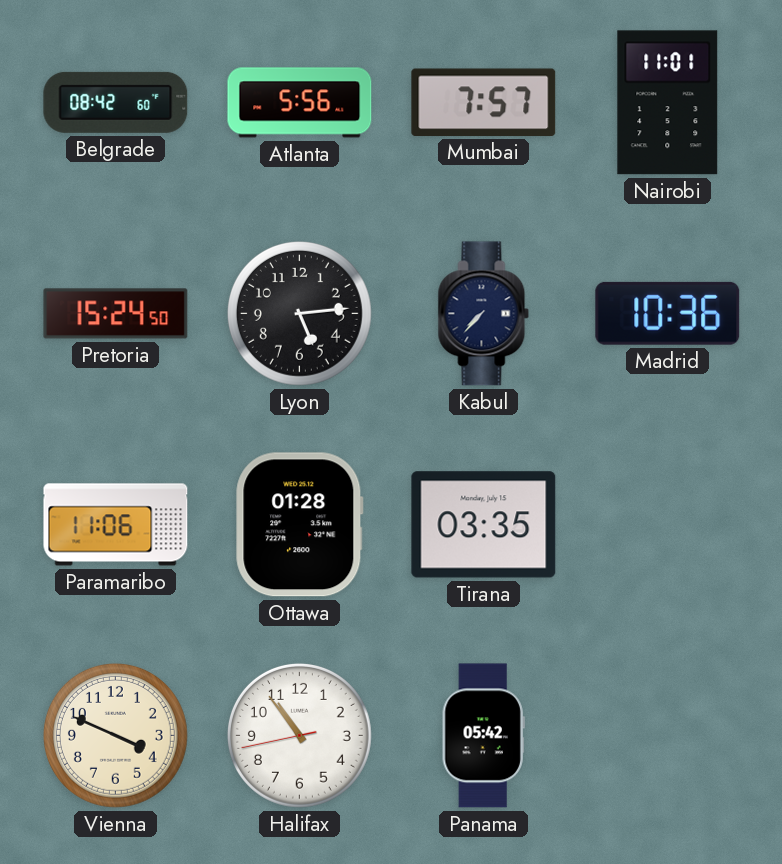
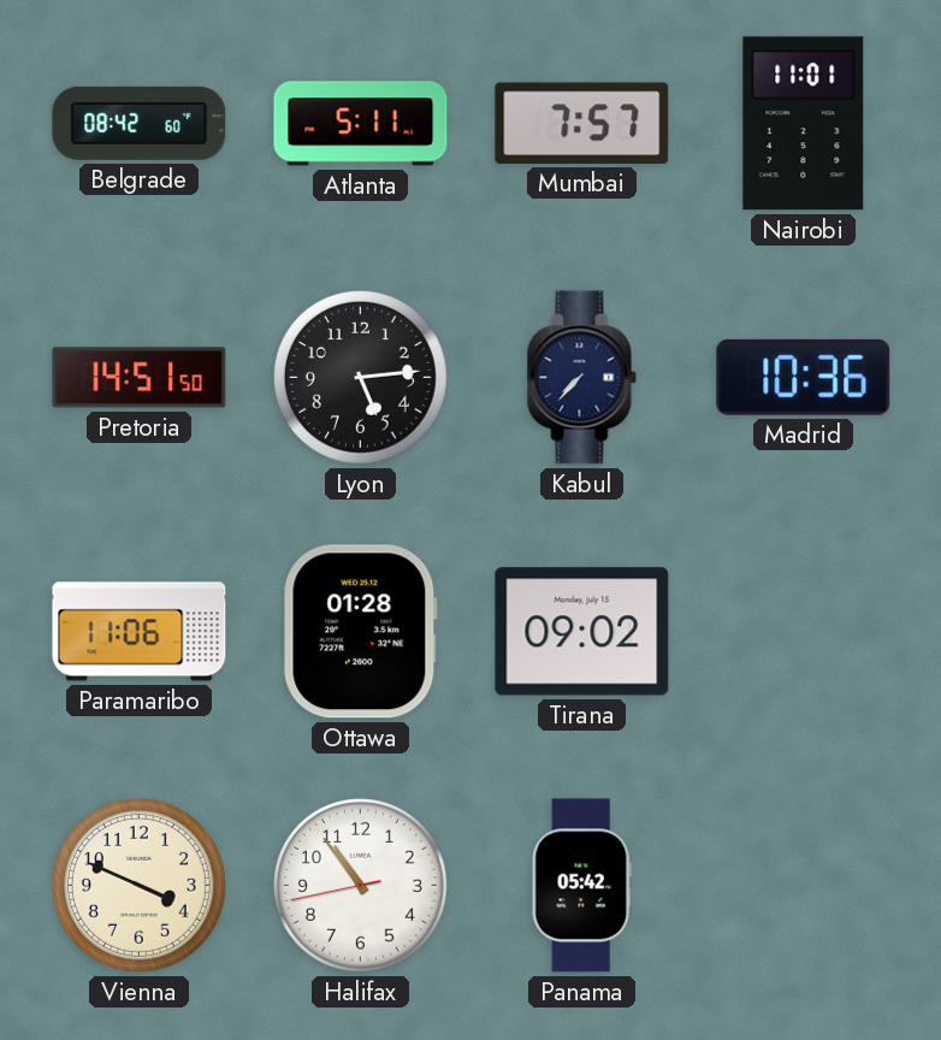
Atlanta: 5:56 -> 5:11
Pretoria: 15:24 -> 14:51
Tirana: 03:35 -> 09:02
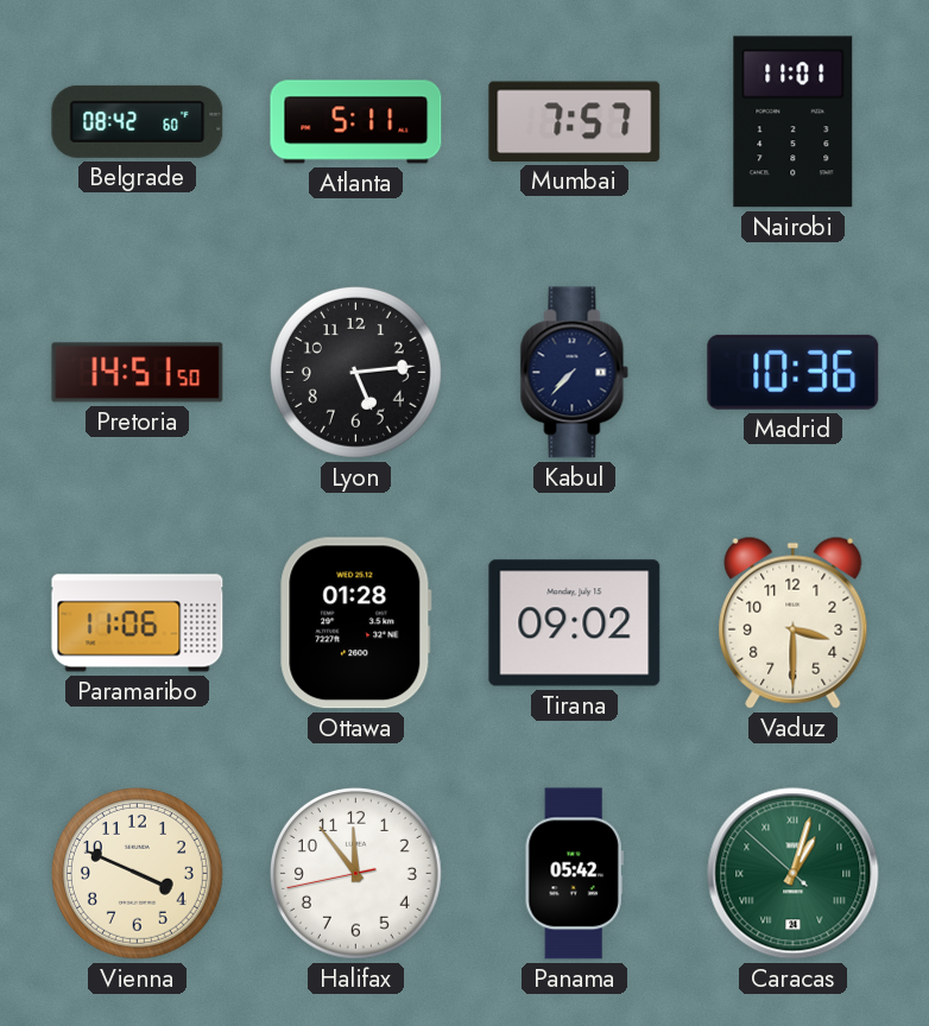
Vaduz: none -> 3:30
Halifax: 10:53 -> 11:53
Caracas: none -> 1:02
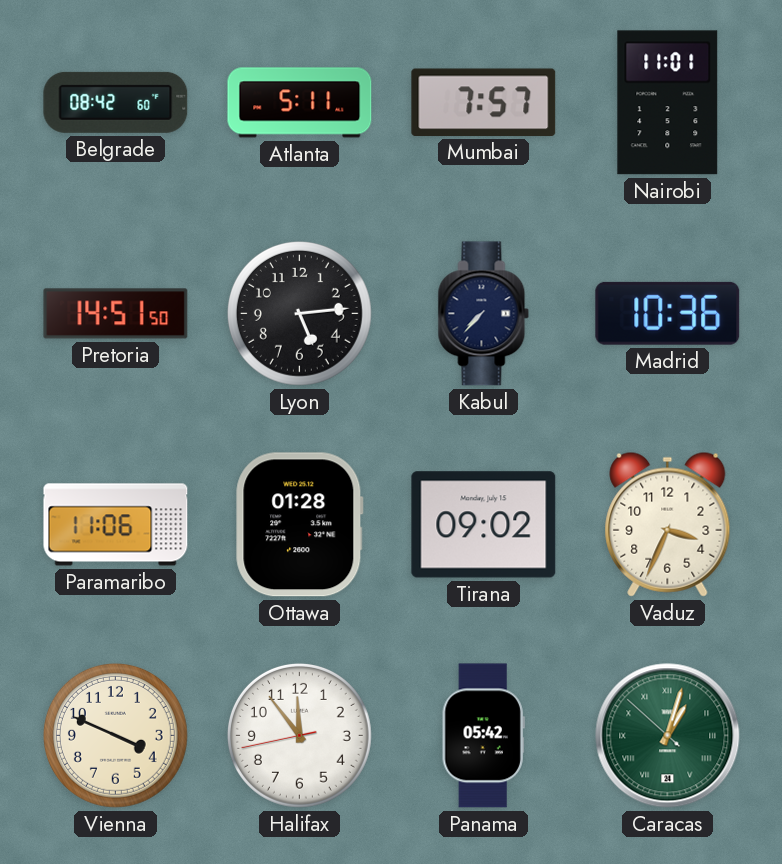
Vaduz: 3:30 -> 3:34
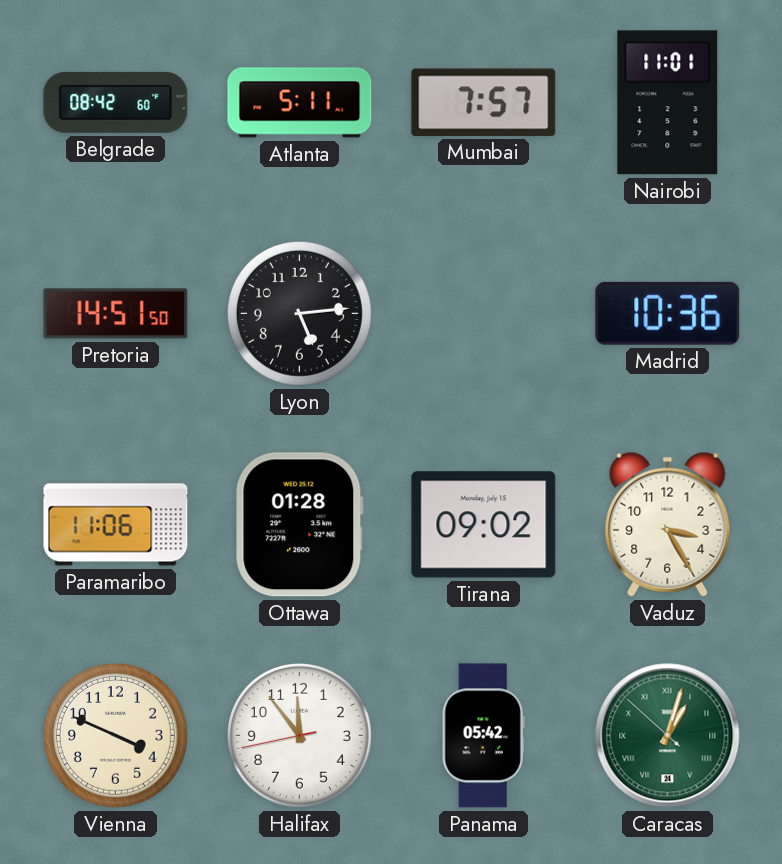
Kabul: 7:37 -> none
Vaduz: 3:34 -> 3:25
